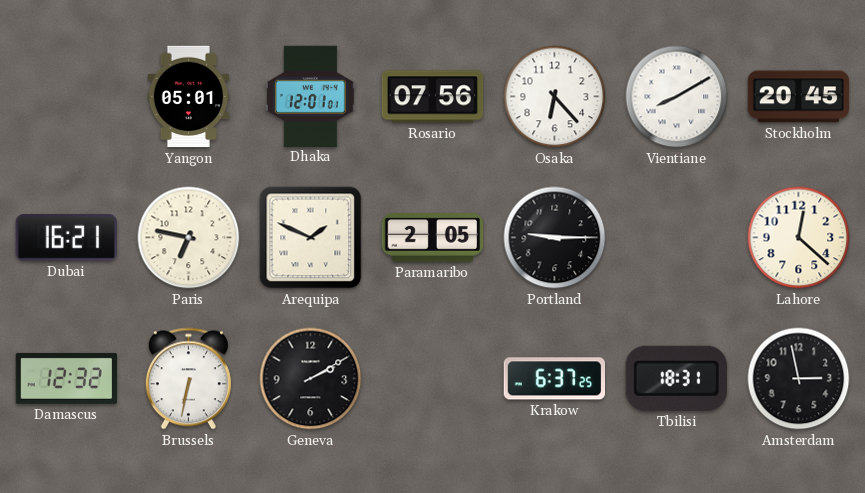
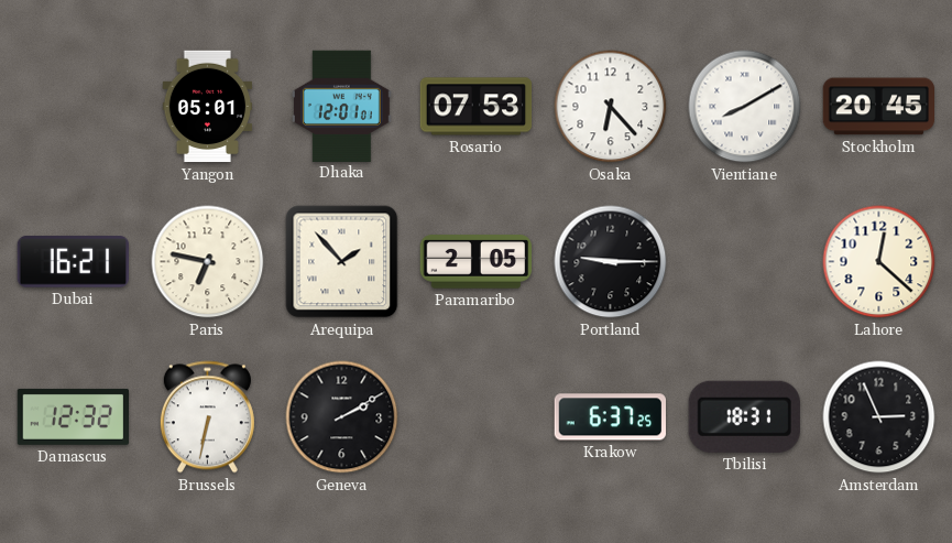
Rosario: 07:56 -> 07:53
Arequipa: 1:49 -> 1:53
Amsterdam: 2:58 -> 2:56
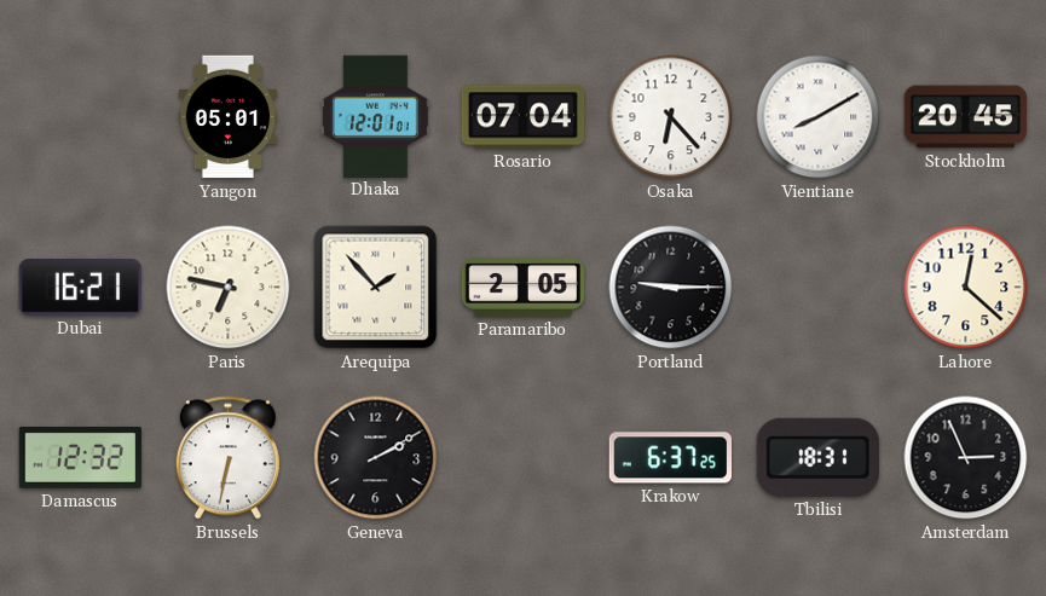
Rosario: 07:53 -> 07:04
